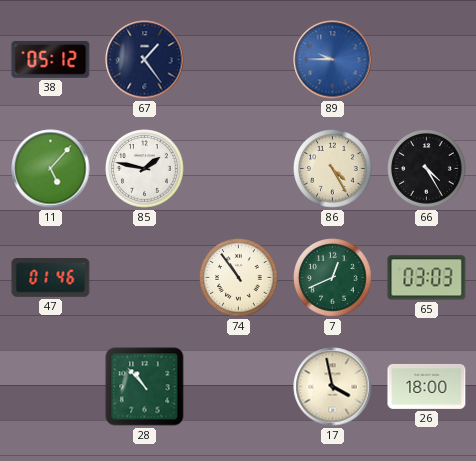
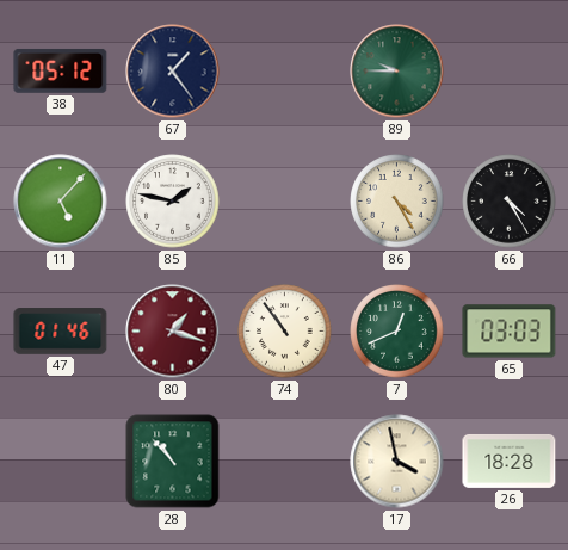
89 dial: blue -> green
80: none -> 1:18
26: 18:00 -> 18:28
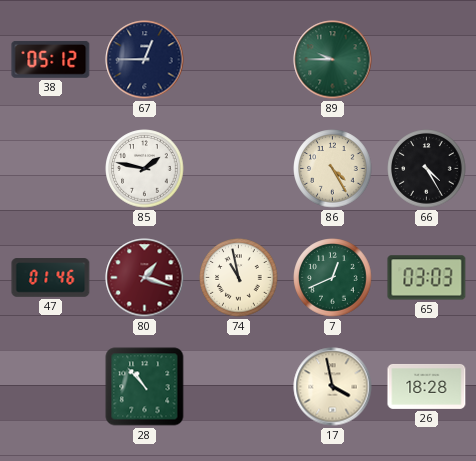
67: 1:24 -> 12:45
11: 5:07 -> none
74: 10:54 -> 10:58
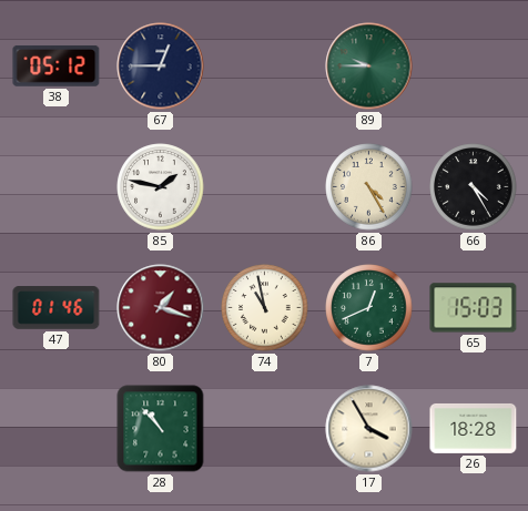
65: 03:03 -> 15:03
17: 3:58 -> 3:55
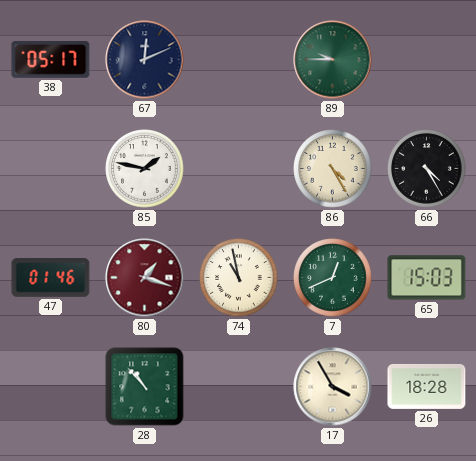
38: 05:12 -> 05:17
67: 12:45 -> 12:11
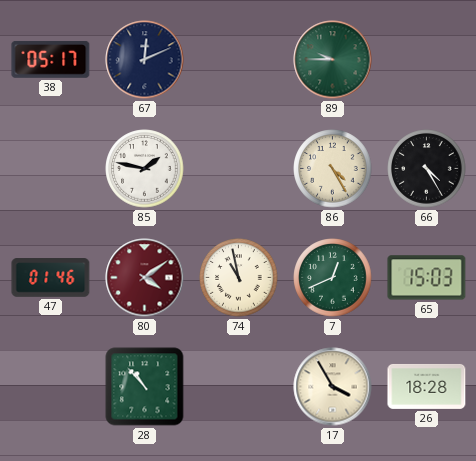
80: 1:18 -> 4:09
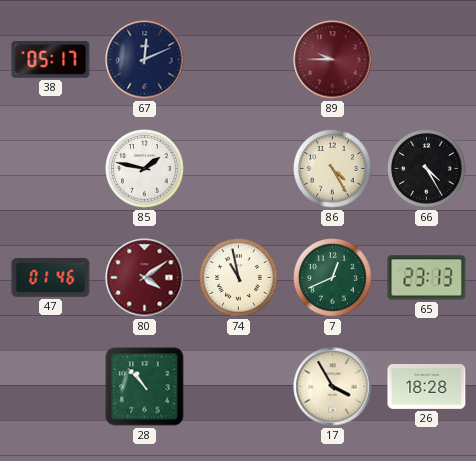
89 dial: green -> burgundy
65: 15:03 -> 23:13
